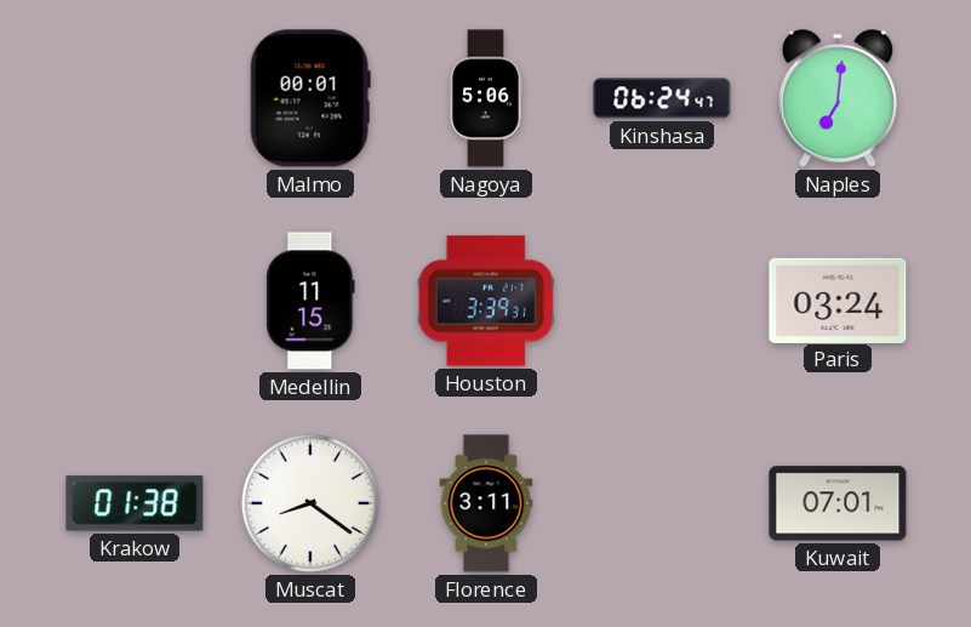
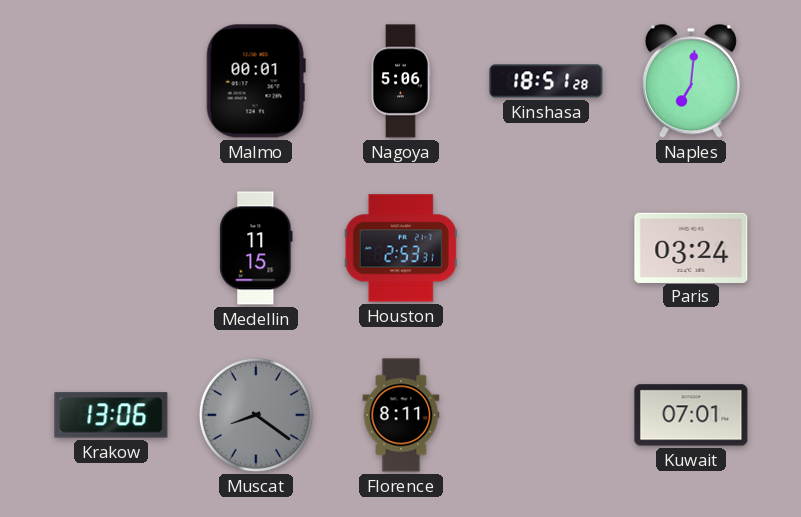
Kinshasa: 06:24 -> 18:51
Houston: 3:39 -> 2:53
Krakow: 01:38 -> 13:06
Muscat dial: white -> grey
Florence: 3:11 -> 8:11
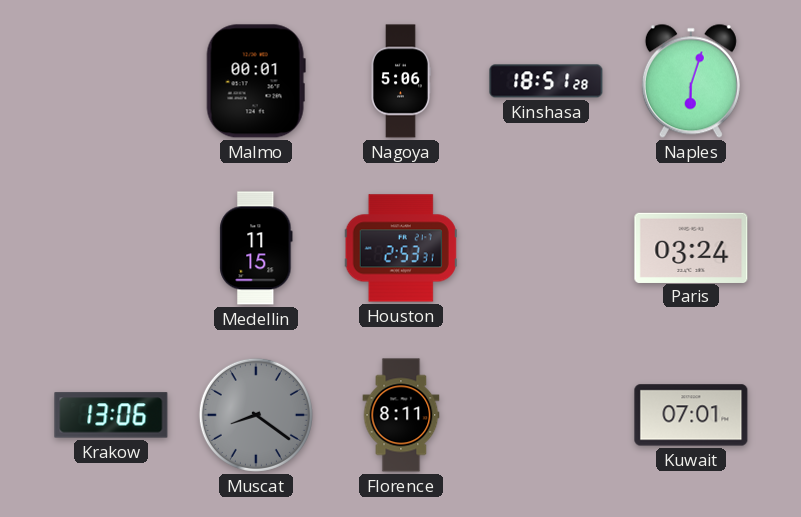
Naples: 7:01 -> 6:03
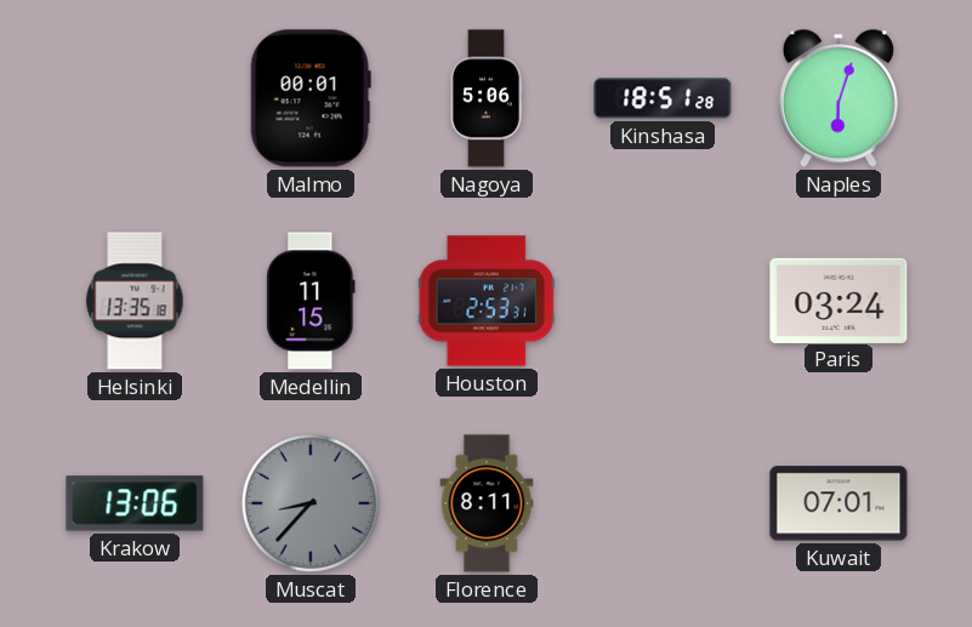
Helsinki: none -> 13:35
Muscat: 8:21 -> 8:37
